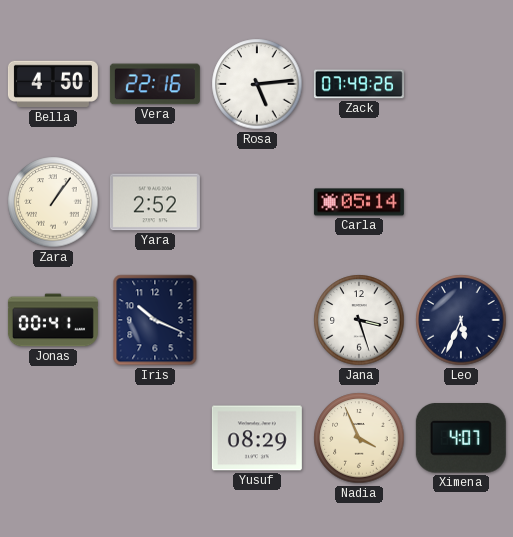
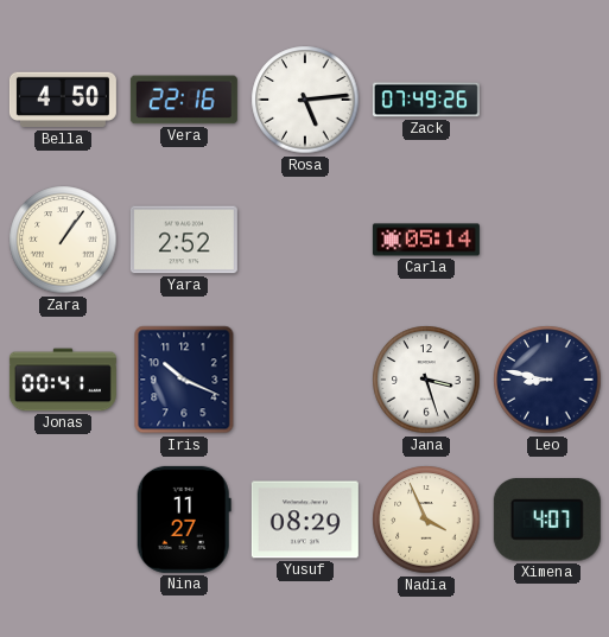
Leo: 5:34 -> 8:47
Nina: none -> 11:27
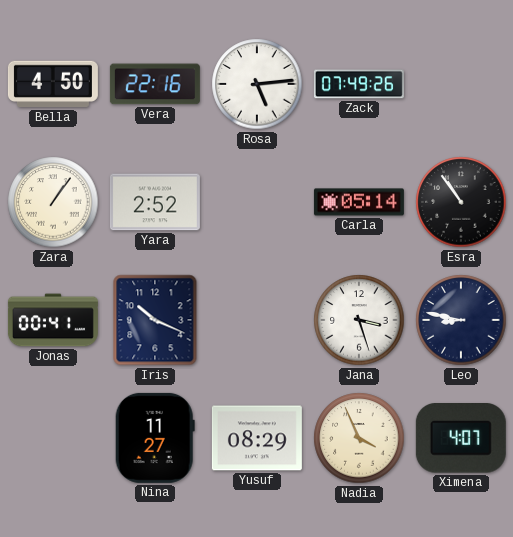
Esra: none -> 10:54
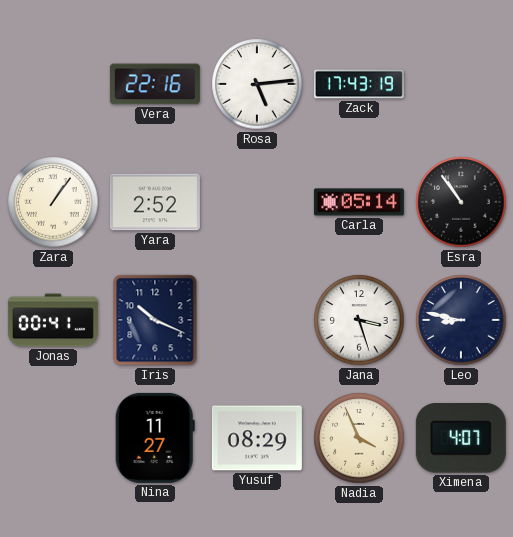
Bella: 4:50 -> none
Zack: 07:49 -> 17:43
